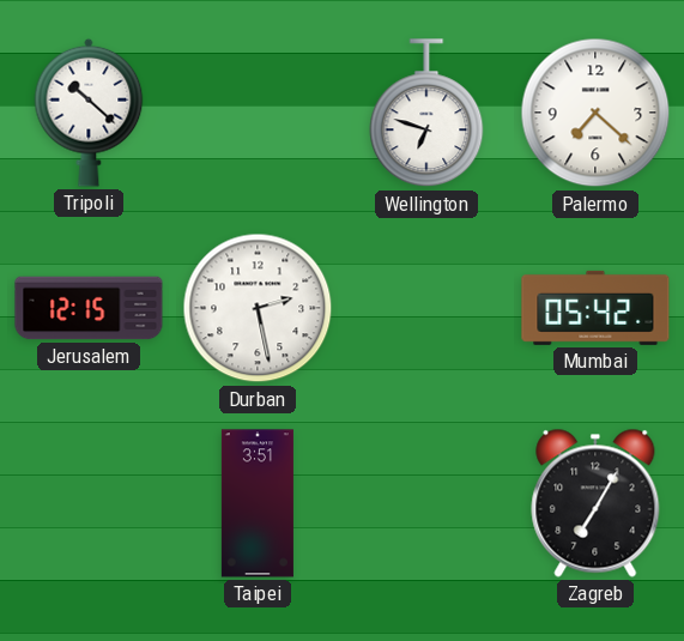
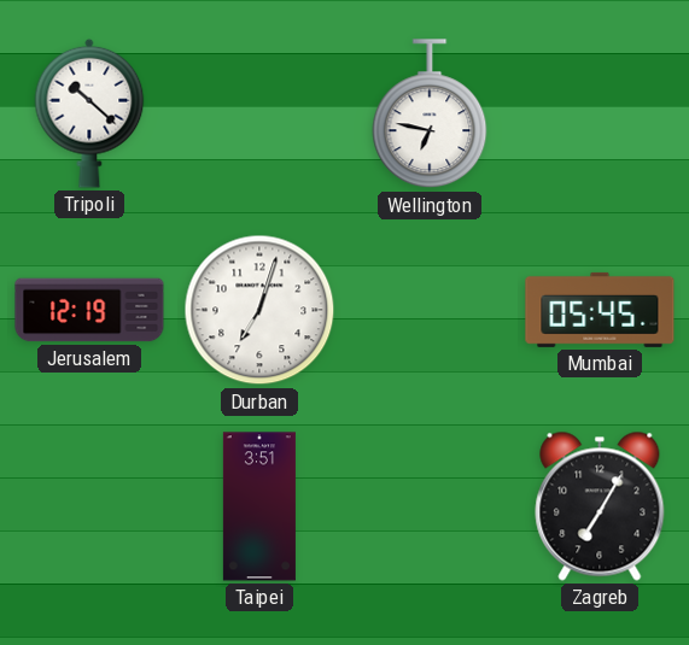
Wellington: 6:48 -> 6:47
Palermo: 7:22 -> none
Jerusalem: 12:15 -> 12:19
Durban: 2:28 -> 7:03
Mumbai: 05:42 -> 05:45
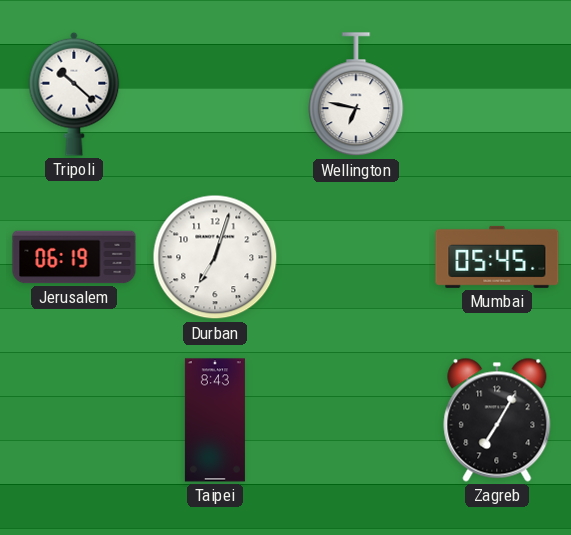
Jerusalem: 12:19 -> 06:19
Taipei: 3:51 -> 8:43
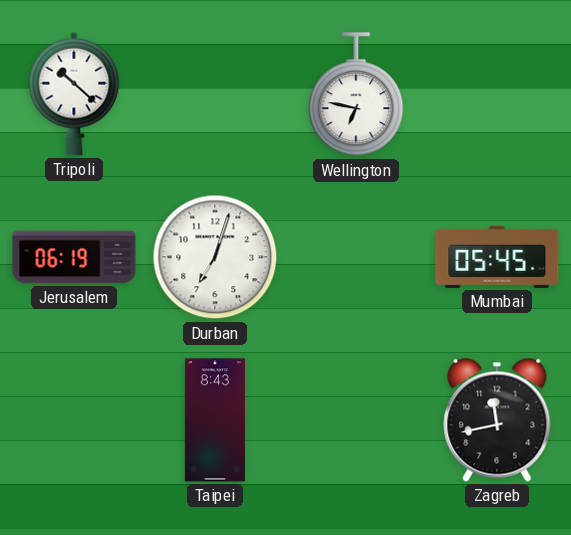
Zagreb: 7:05 -> 11:43
